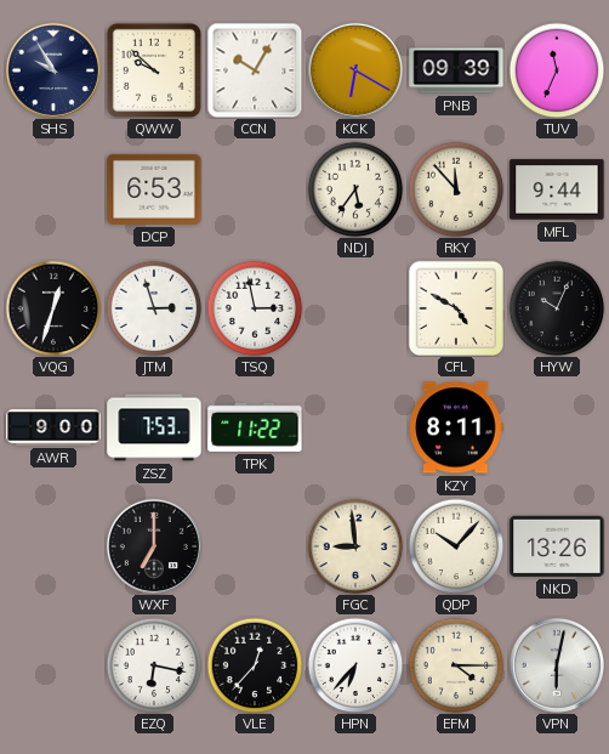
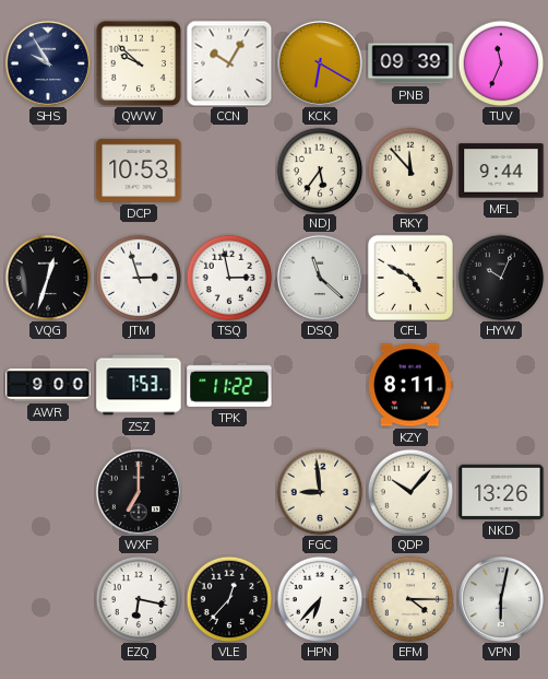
DCP: 6:53 -> 10:53
DSQ: none -> 11:22
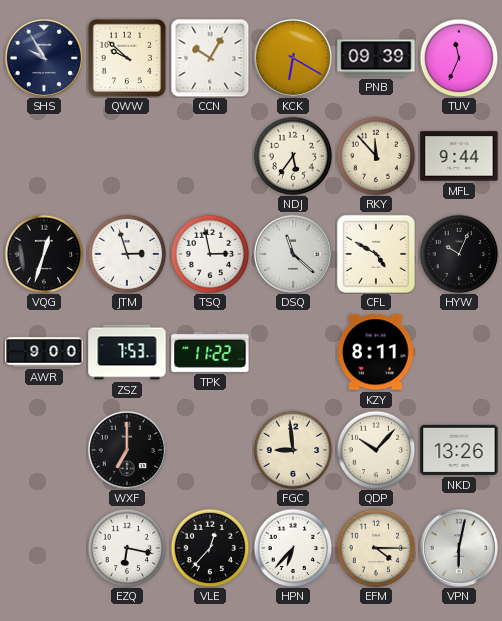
DCP: 10:53 -> none
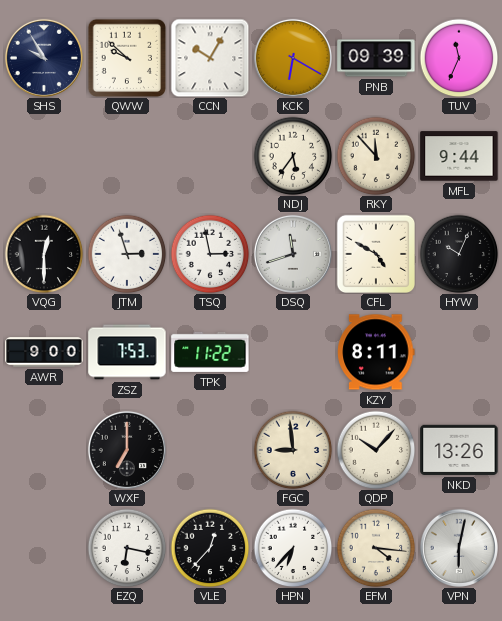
VQG: 12:33 -> 12:30
DSQ: 11:22 -> 11:42
EFM: 4:15 -> 4:16
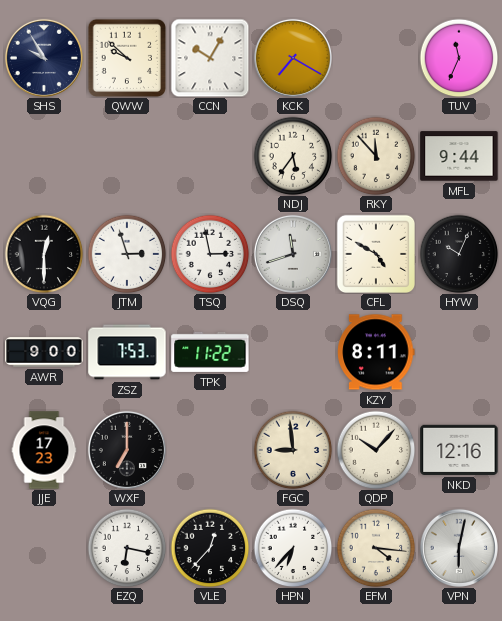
KCK: 6:20 -> 7:20
PNB: 09:39 -> none
JJE: none -> 17:23
NKD: 13:26 -> 12:16
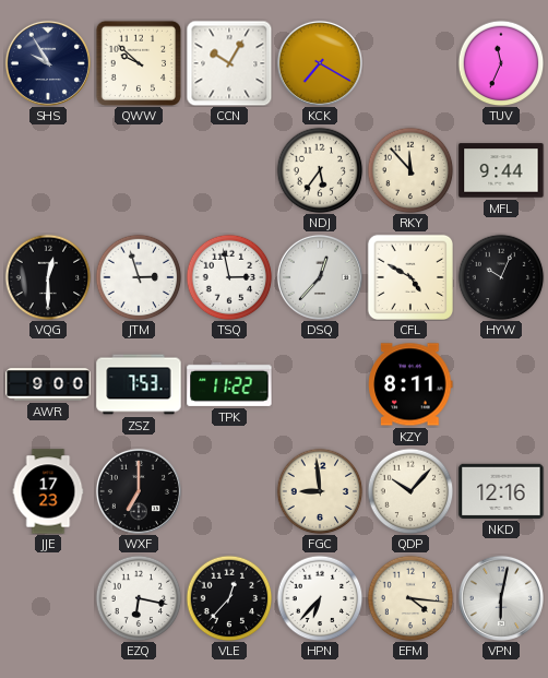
DSQ: 11:42 -> 12:37
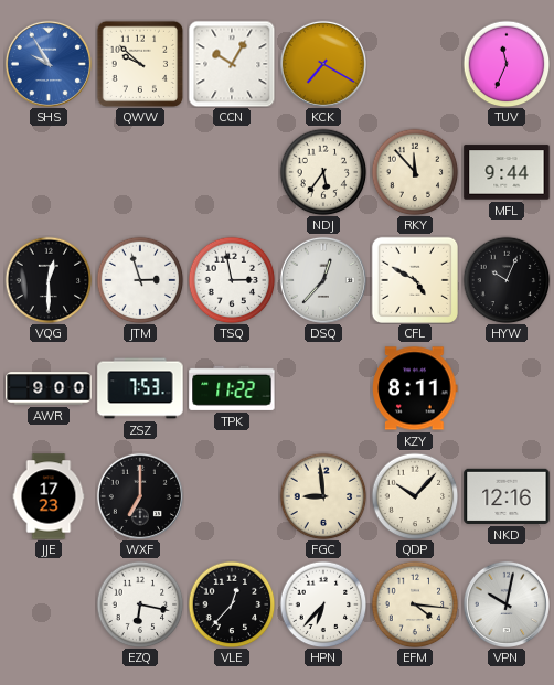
SHS dial: navy -> blue
VPN: 6:02 -> 10:02
